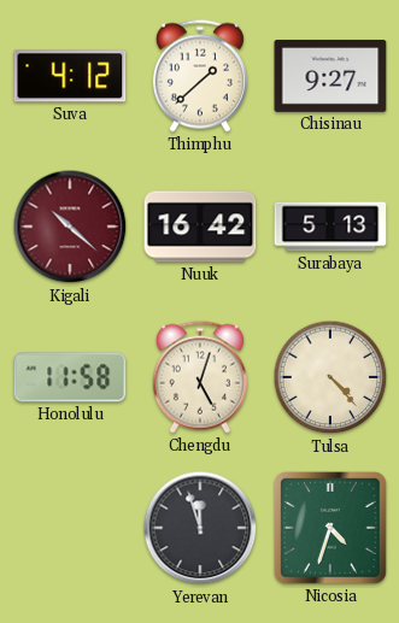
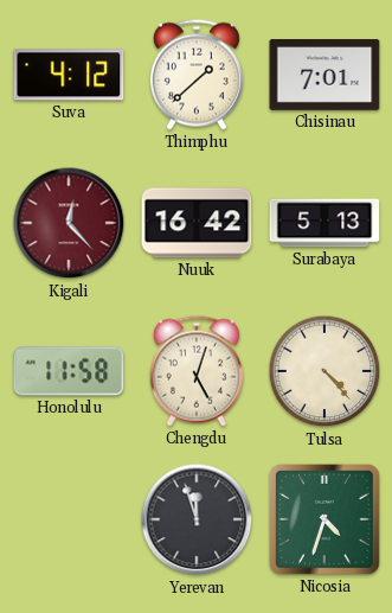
Chisinau: 9:27 -> 7:01
Kigali: 10:22 -> 12:23
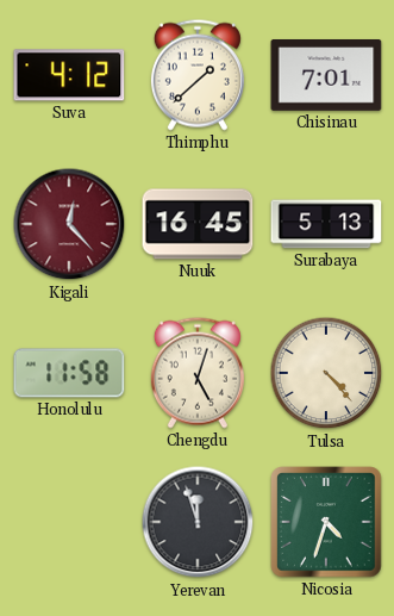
Nuuk: 16:42 -> 16:45
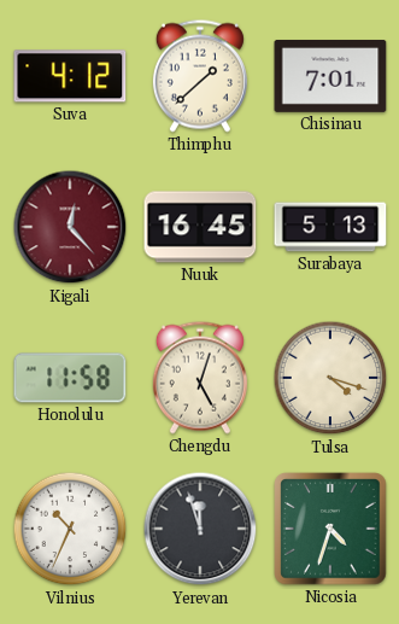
Tulsa: 4:23 -> 4:18
Vilnius: none -> 10:34
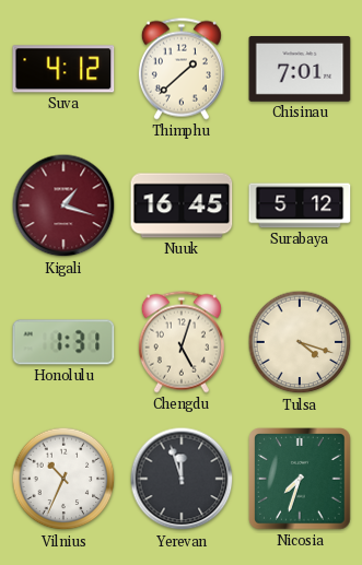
Kigali: 12:23 -> 1:18
Surabaya: 5:13 -> 5:12
Honolulu: 11:58 -> 1:31
Nicosia: 4:33 -> 7:33
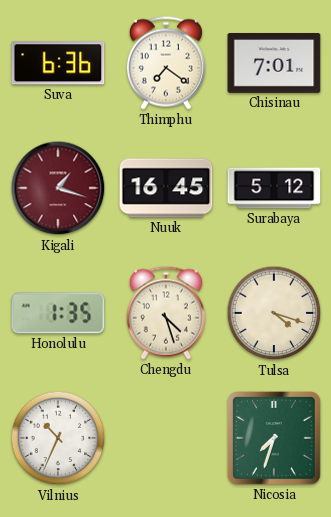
Suva: 4:12 -> 6:36
Thimphu: 1:38 -> 7:21
Honolulu: 1:31 -> 1:35
Chengdu: 5:03 -> 4:27
Yerevan: 11:57 -> none
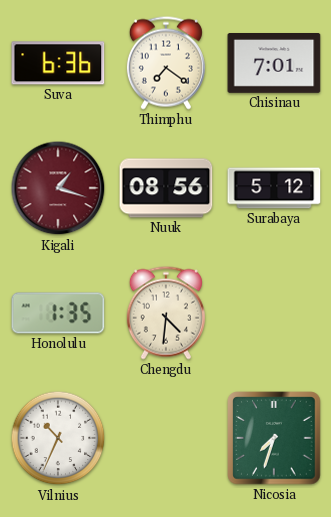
Nuuk: 16:45 -> 08:56
Chengdu: 4:27 -> 4:31
Tulsa: 4:18 -> none
